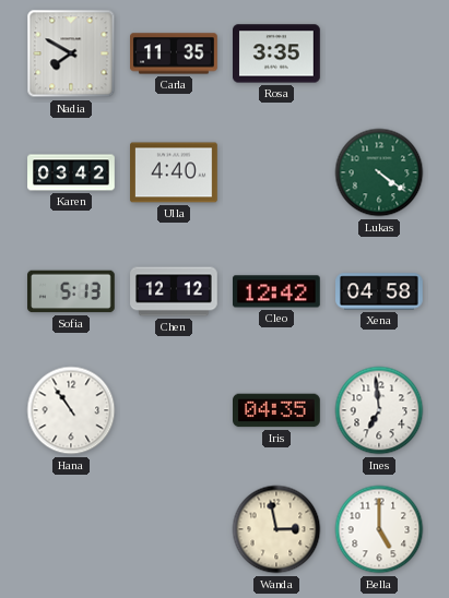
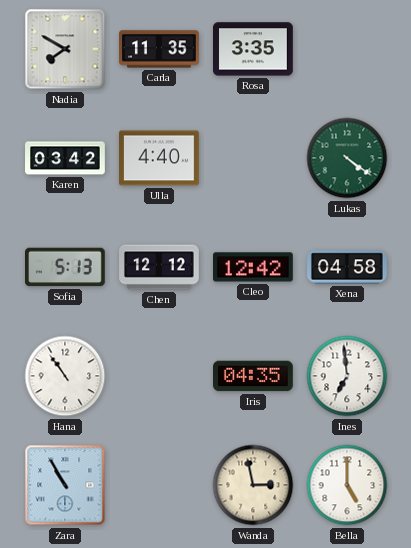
Zara: none -> 10:55
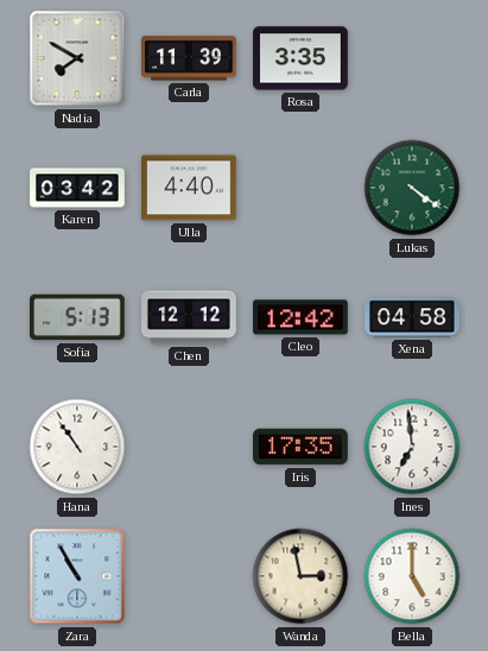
Carla: 11:35 -> 11:39
Iris: 04:35 -> 17:35
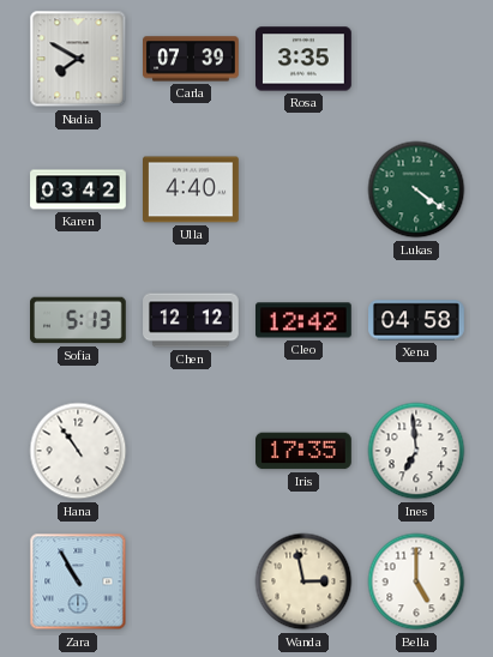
Carla: 11:39 -> 07:39
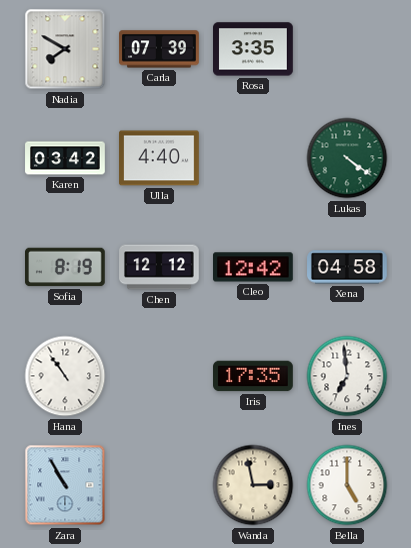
Sofia: 5:13 -> 8:19
